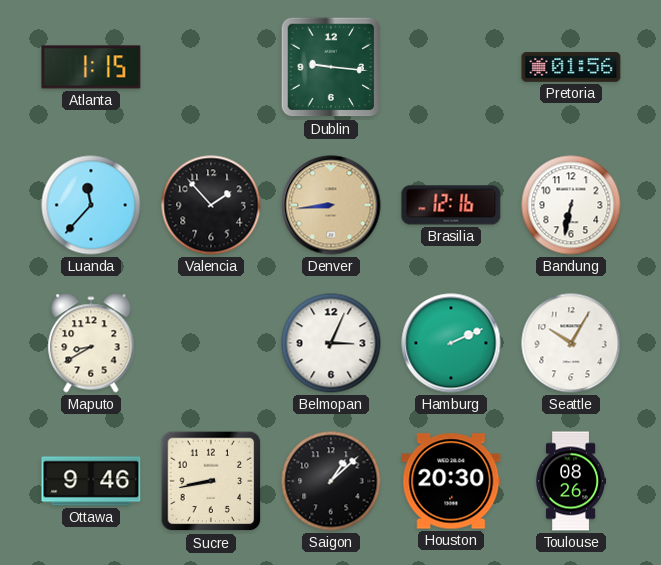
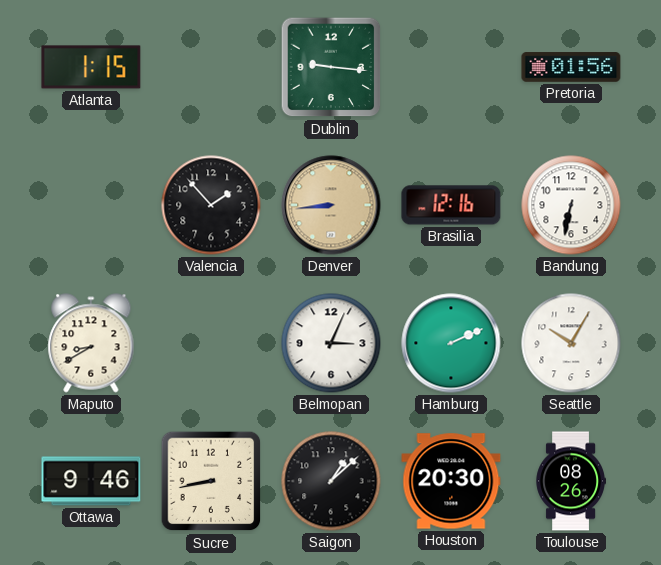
Luanda: 11:37 -> none
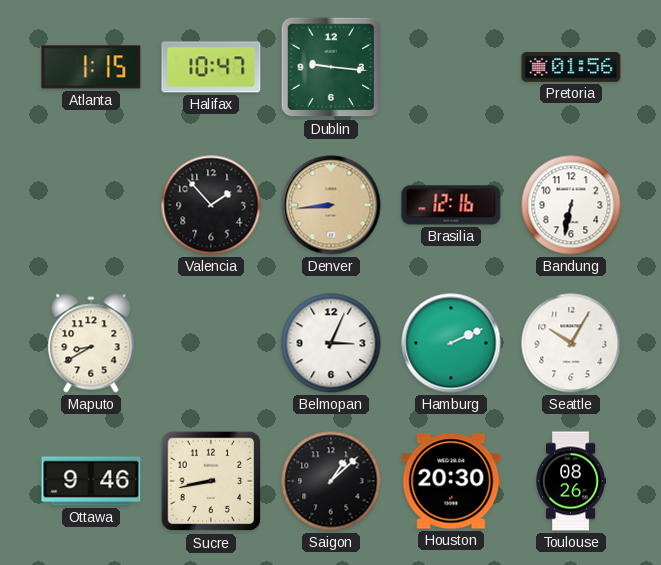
Halifax: none -> 10:47
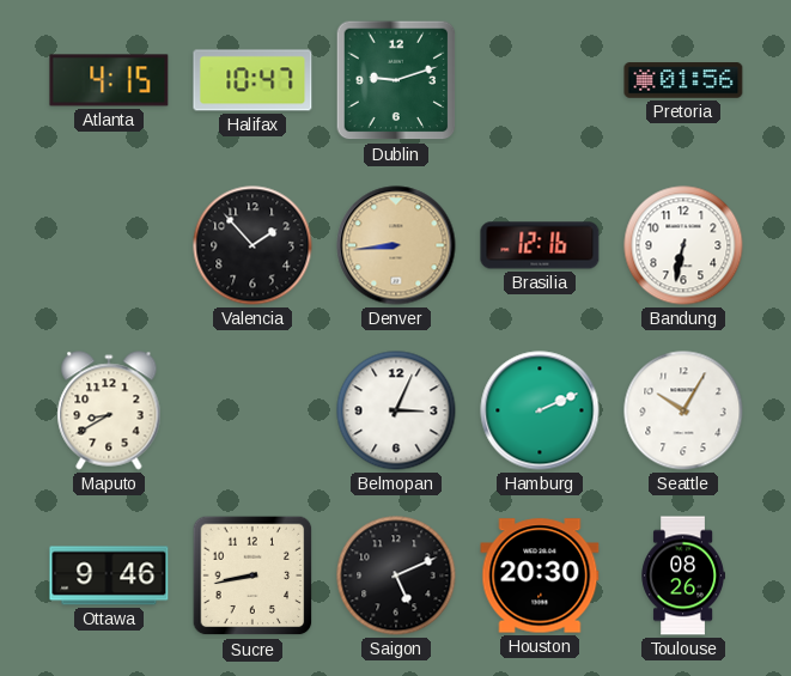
Atlanta: 1:15 -> 4:15
Dublin: 9:16 -> 9:12
Saigon: 1:08 -> 5:11
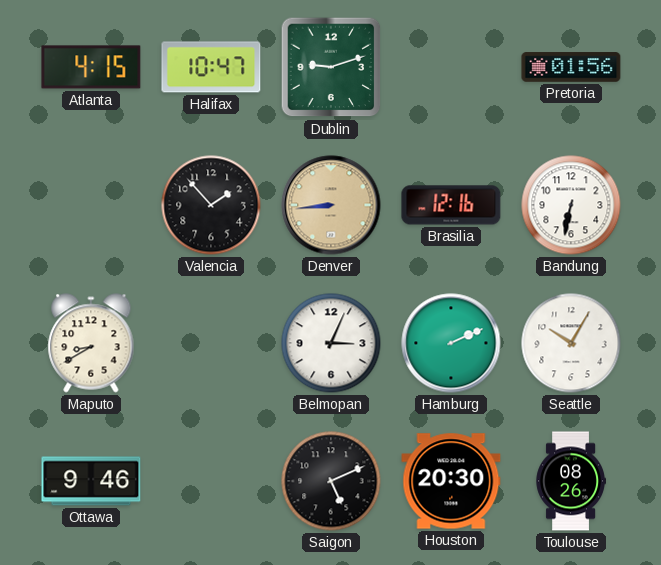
Sucre: 8:43 -> none
